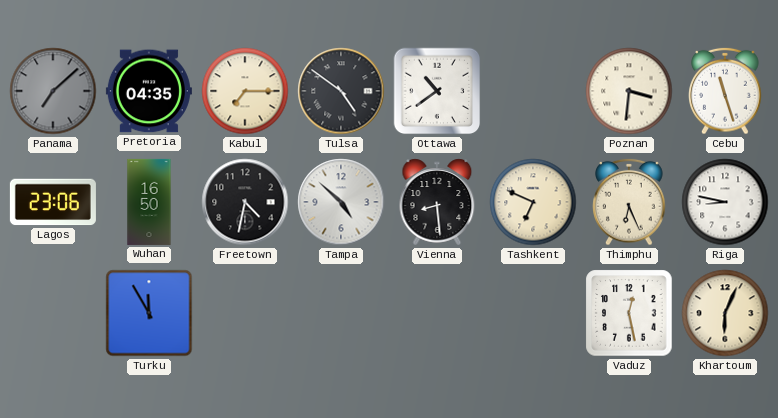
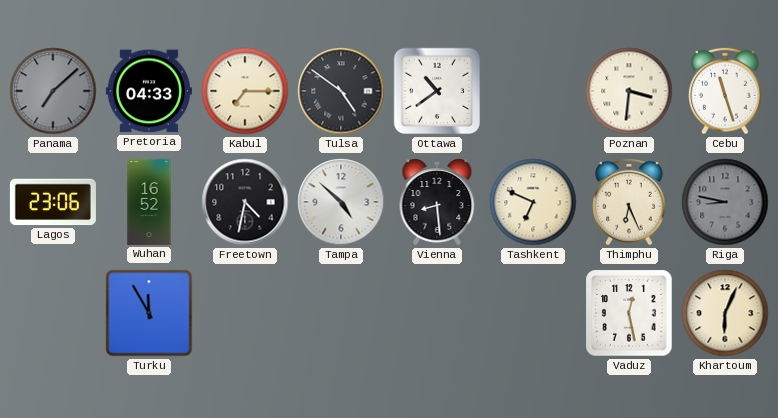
Pretoria: 04:35 -> 04:33
Wuhan: 16:50 -> 16:52
Riga dial: white -> grey
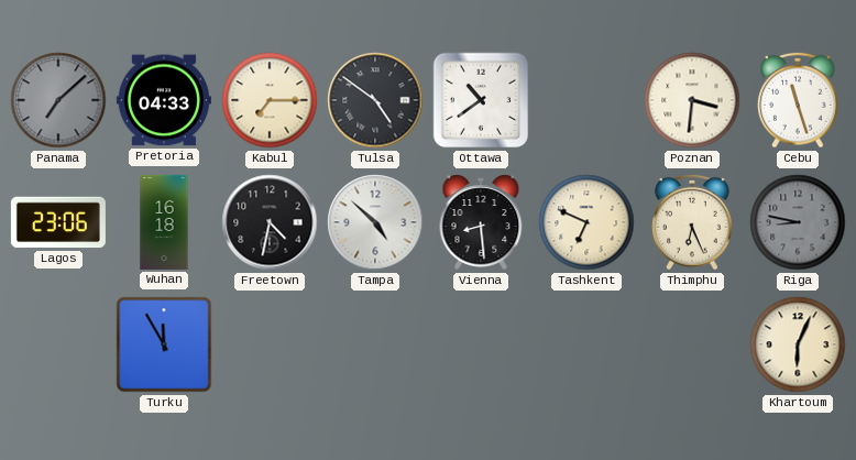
Wuhan: 16:52 -> 16:18
Vaduz: 12:28 -> none
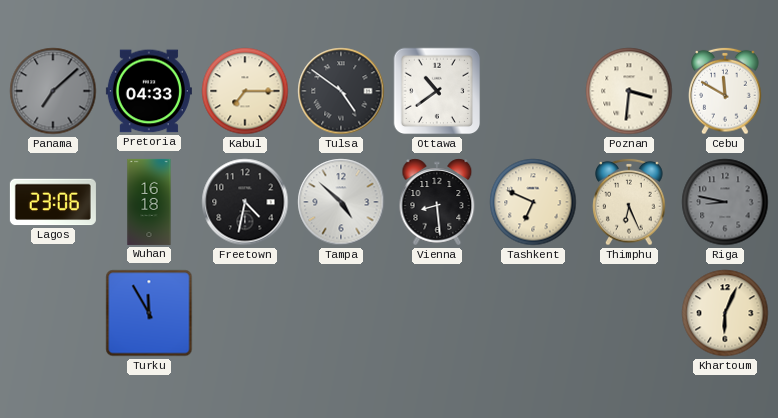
Cebu: 11:27 -> 11:50
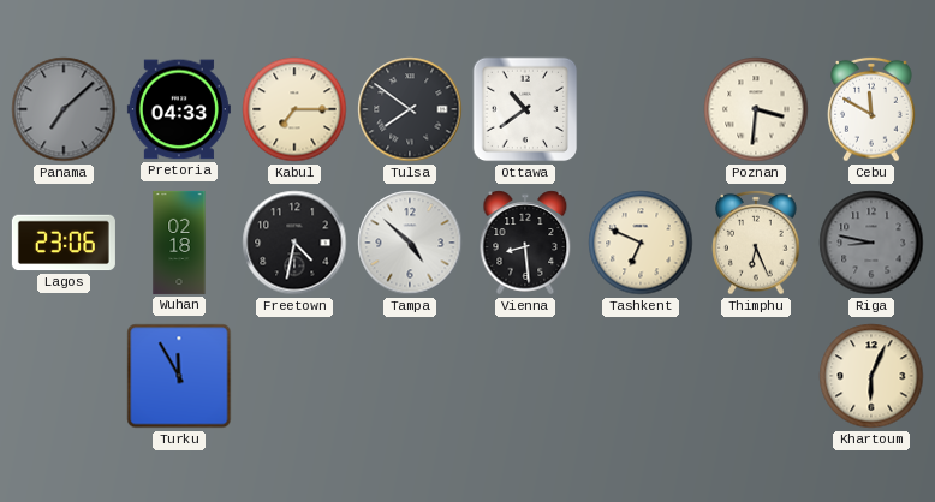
Tulsa: 4:51 -> 7:51
Wuhan: 16:18 -> 02:18
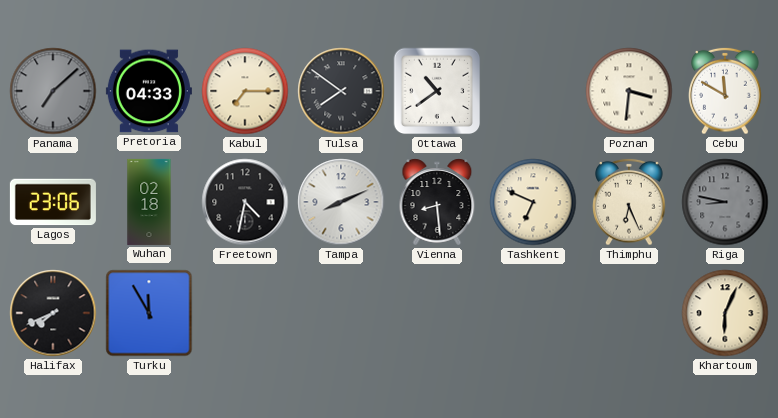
Tampa: 4:52 -> 8:11
Halifax: none -> 7:41
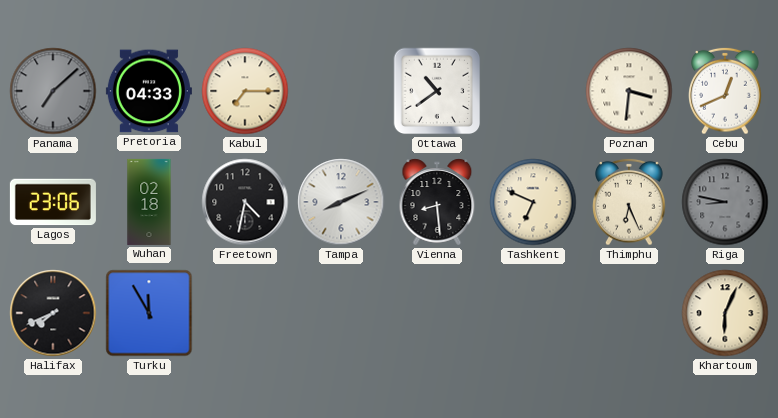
Tulsa: 7:51 -> none
Cebu: 11:50 -> 12:41
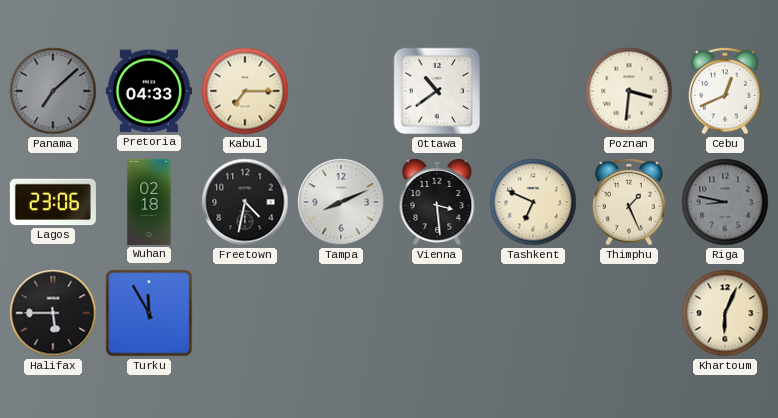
Vienna: 8:29 -> 3:29
Thimphu: 6:26 -> 1:26
Halifax: 7:41 -> 5:45
